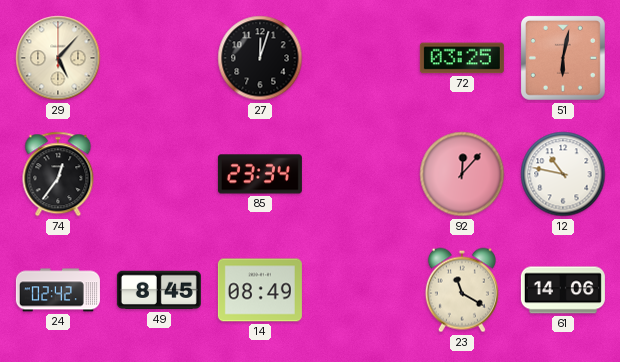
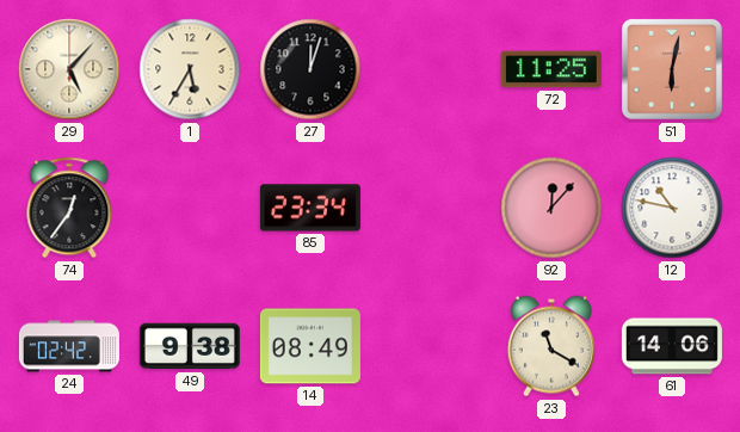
1: none -> 5:35
72: 03:25 -> 11:25
49: 8:45 -> 9:38
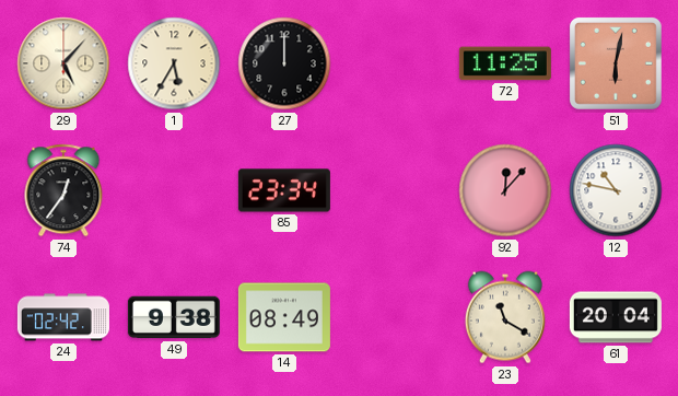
27: 12:03 -> 12:00
61: 14:06 -> 20:04
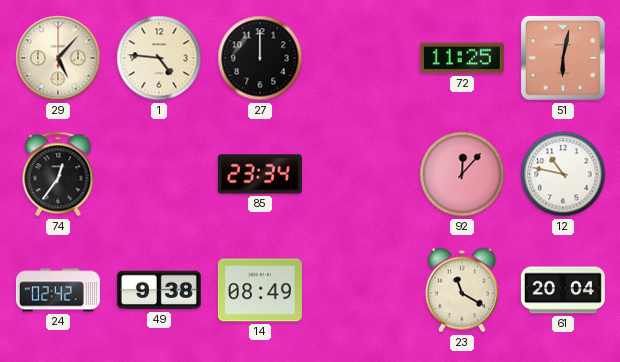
1: 5:35 -> 4:46
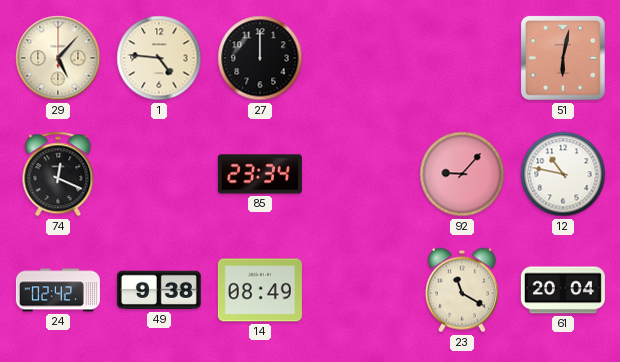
72: 11:25 -> none
74: 12:36 -> 12:19
92: 12:07 -> 9:07
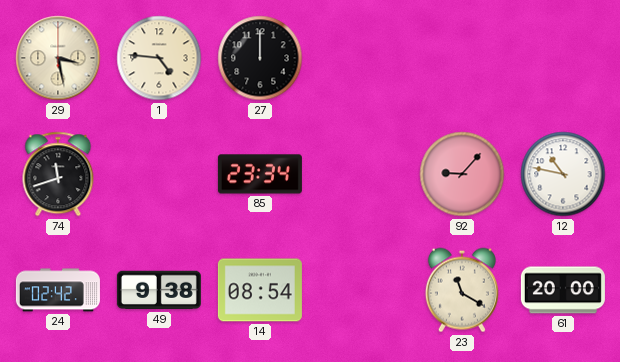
29: 5:07 -> 3:28
51: 6:02 -> none
74: 12:19 -> 11:42
14: 08:49 -> 08:54
61: 20:04 -> 20:00
